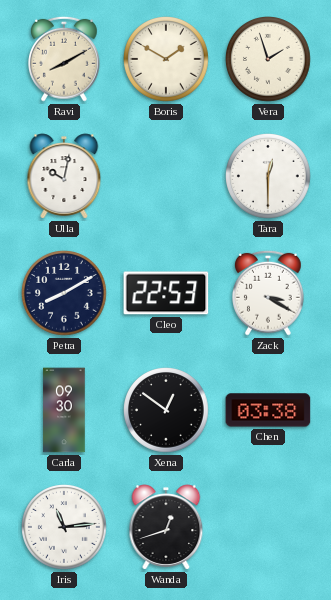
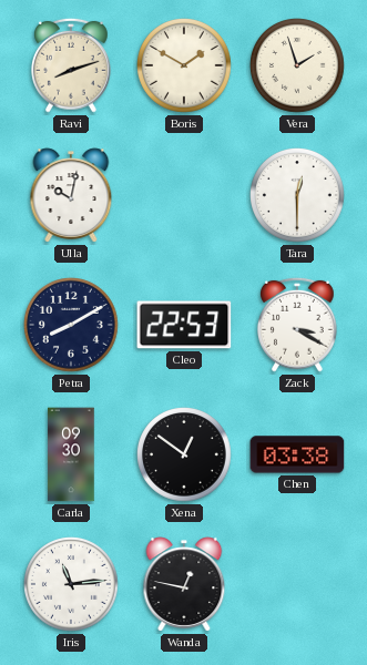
Ravi: 8:10 -> 8:12
Wanda: 12:42 -> 12:47
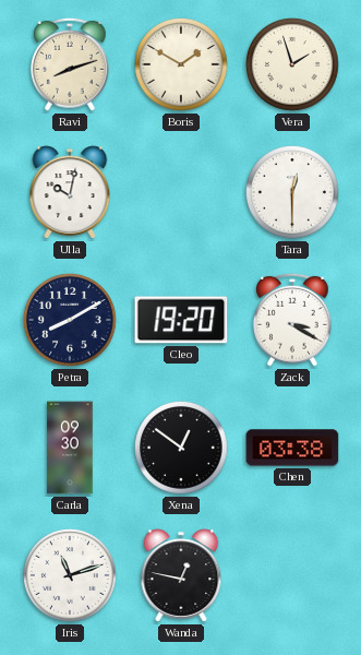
Cleo: 22:53 -> 19:20
Iris: 11:14 -> 11:12
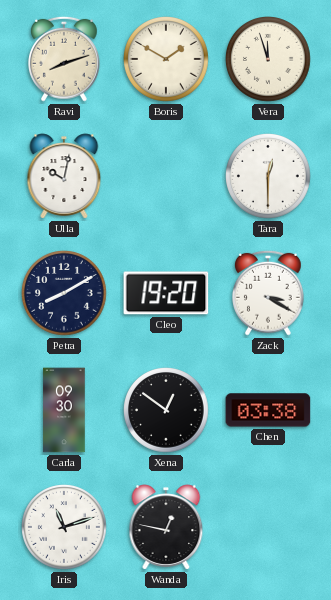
Vera: 1:57 -> 11:57
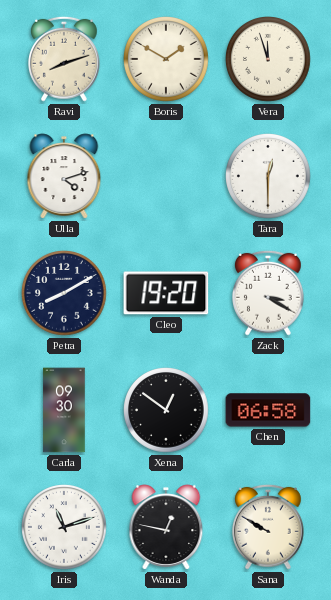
Ulla: 10:02 -> 4:12
Chen: 03:38 -> 06:58
Sana: none -> 9:50
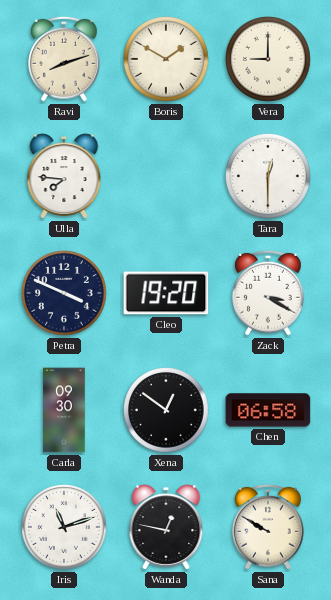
Vera: 11:57 -> 9:00
Ulla: 4:12 -> 7:46
Petra: 8:10 -> 3:49
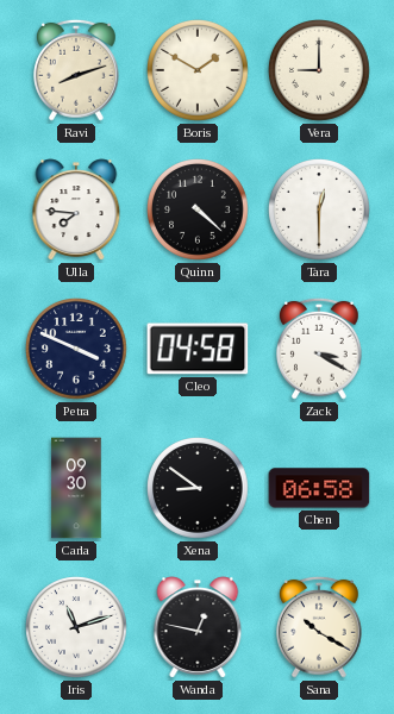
Quinn: none -> 4:22
Cleo: 19:20 -> 04:58
Xena: 12:51 -> 8:51
Sana: 9:50 -> 10:20
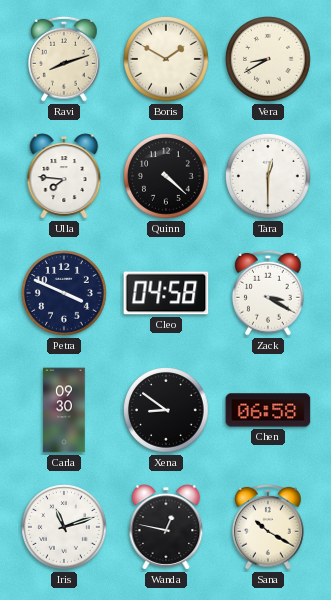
Vera: 9:00 -> 8:40
